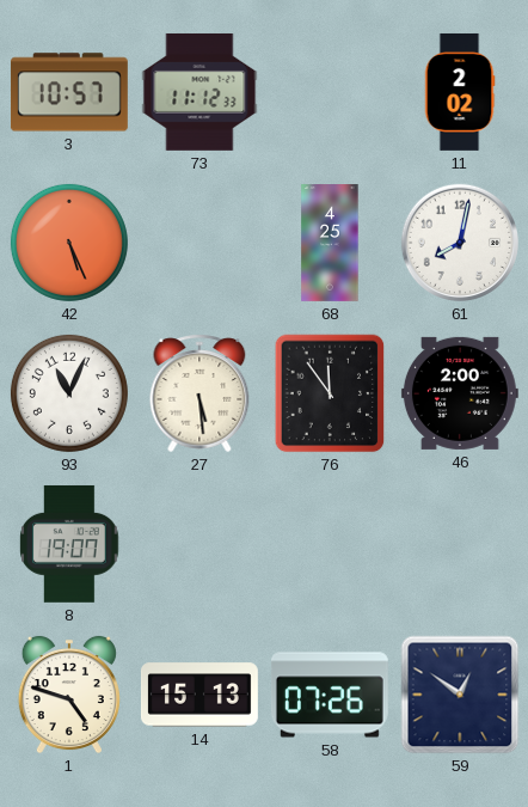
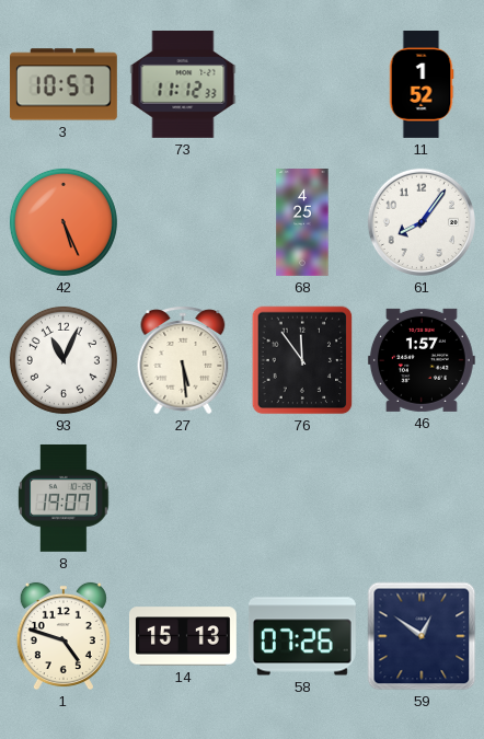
11: 2:02 -> 1:52
61: 8:02 -> 8:06
46: 2:00 -> 1:57
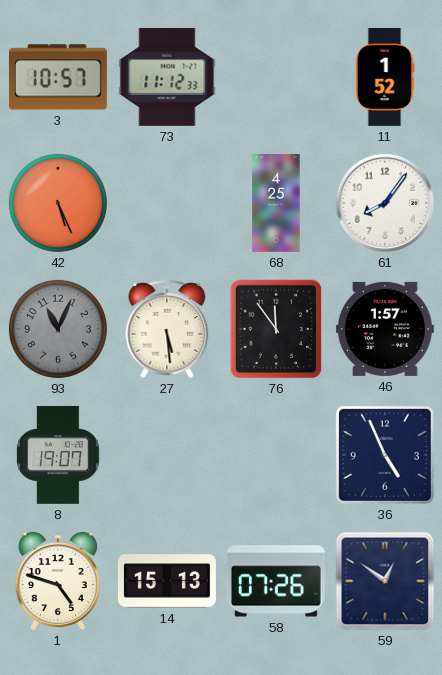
93 dial: white -> grey
36: none -> 4:56
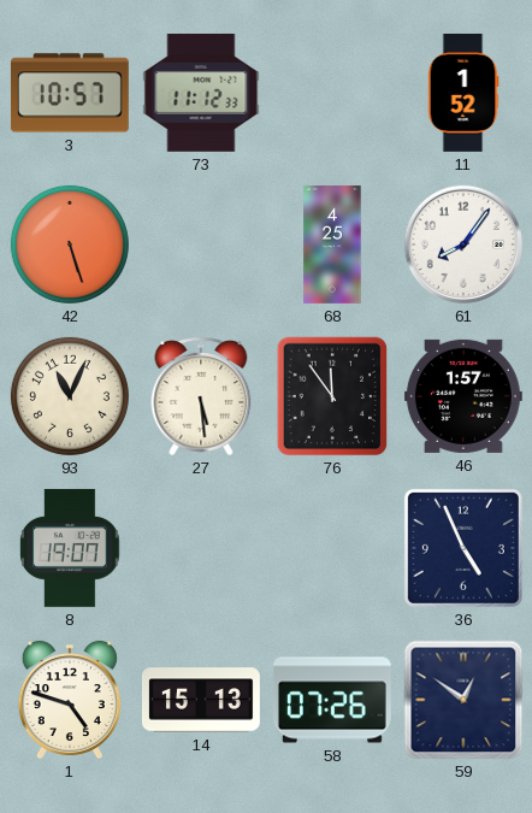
42: 5:26 -> 5:27
93 dial: grey -> cream
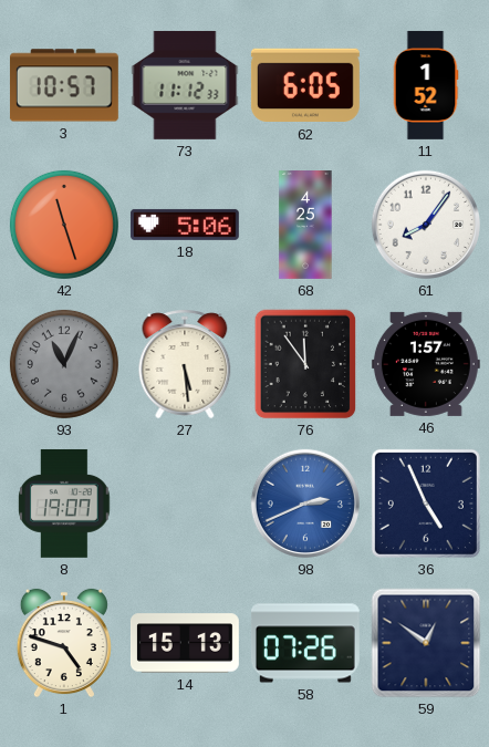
62: none -> 6:05
42: 5:27 -> 11:27
18: none -> 5:06
93 dial: cream -> grey
98: none -> 2:41
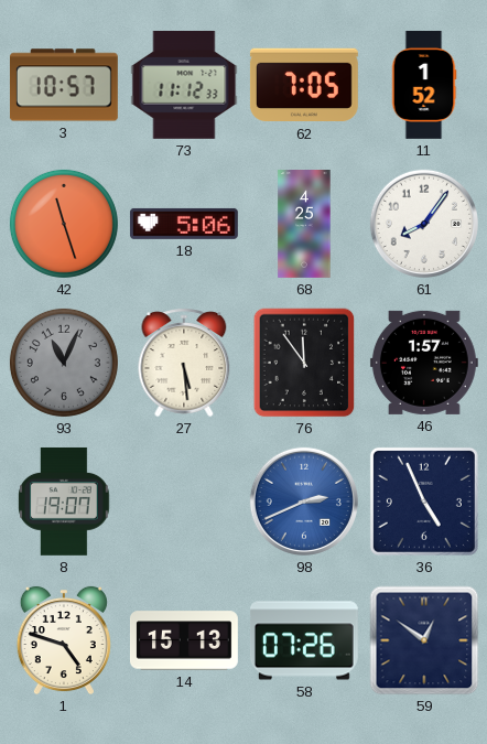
62: 6:05 -> 7:05
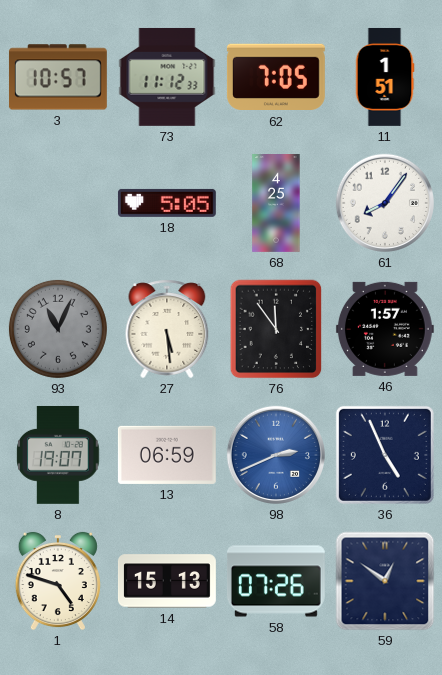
11: 1:52 -> 1:51
42: 11:27 -> none
18: 5:06 -> 5:05
13: none -> 06:59
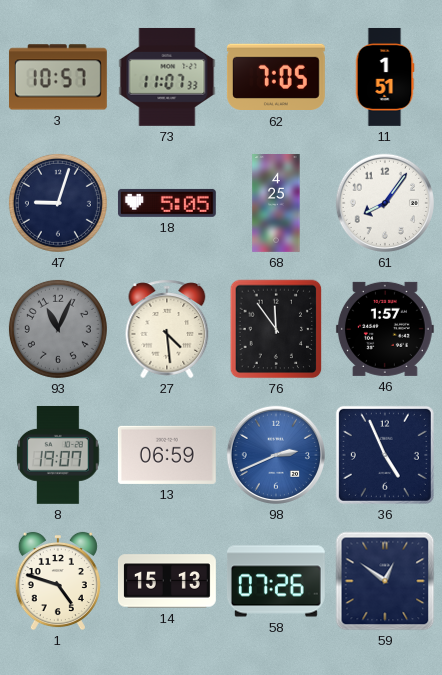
73: 11:12 -> 11:07
47: none -> 9:03
27: 5:29 -> 4:29
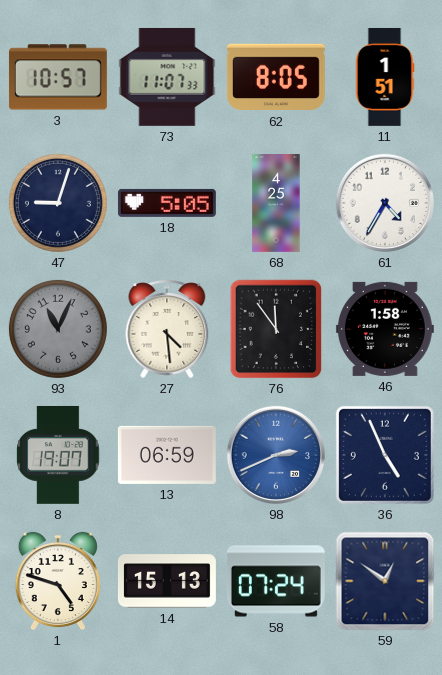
62: 7:05 -> 8:05
61: 8:06 -> 4:35
46: 1:57 -> 1:58
58: 07:26 -> 07:24
